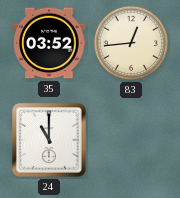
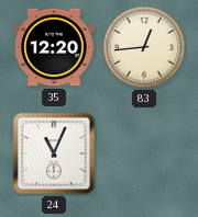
35: 03:52 -> 12:20
24: 11:00 -> 11:04
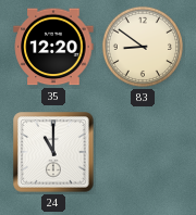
83: 12:44 -> 8:51
24: 11:04 -> 11:00
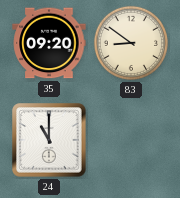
35: 12:20 -> 09:20
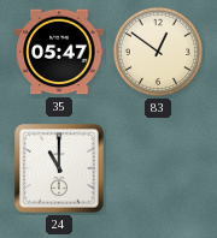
35: 09:20 -> 05:47
83: 8:51 -> 12:51
